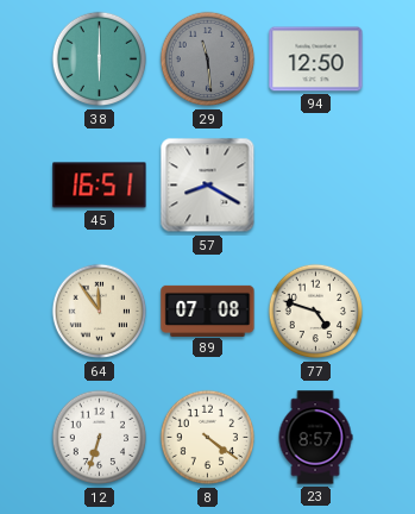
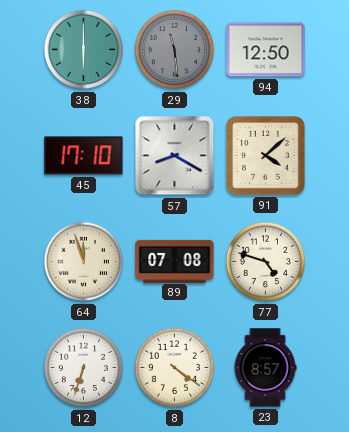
45: 16:51 -> 17:10
91: none -> 4:08
64: 11:54 -> 11:57
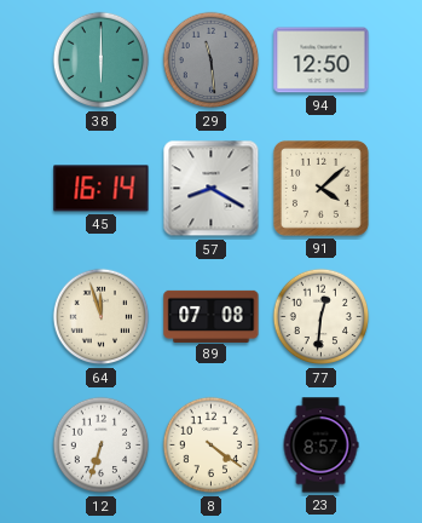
45: 17:10 -> 16:14
77: 4:48 -> 12:31
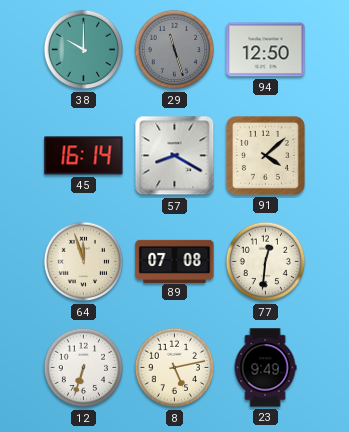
38: 6:00 -> 10:00
29: 11:29 -> 11:27
8: 4:21 -> 5:13
23: 8:57 -> 9:49
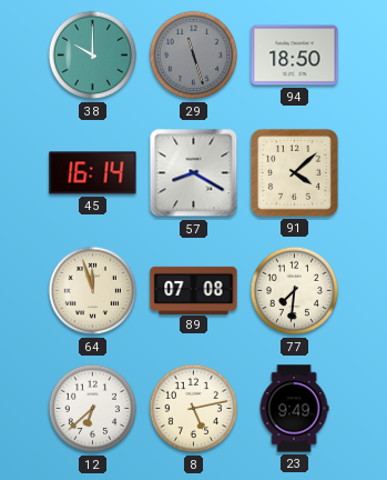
94: 12:50 -> 18:50
77: 12:31 -> 7:31
12: 6:33 -> 6:38
